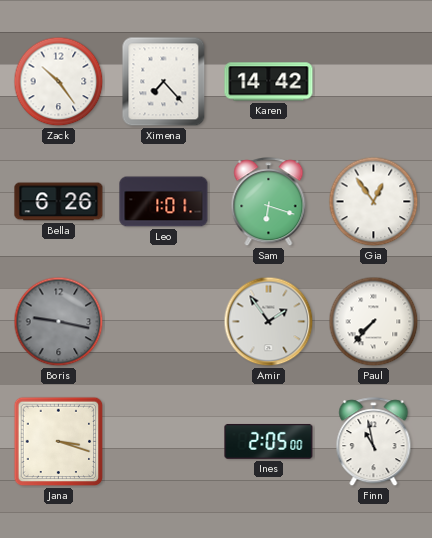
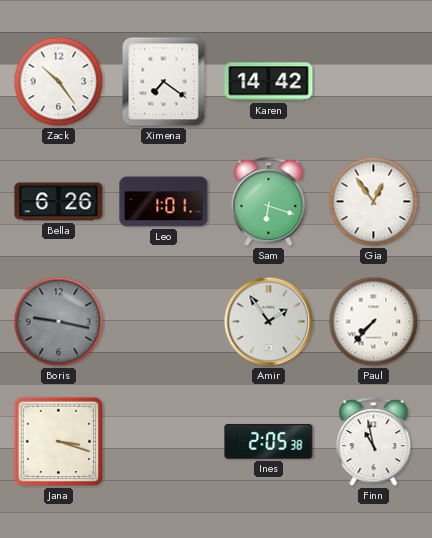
Ximena: 7:23 -> 7:21
Ines: 2:05:00 -> 2:05:38
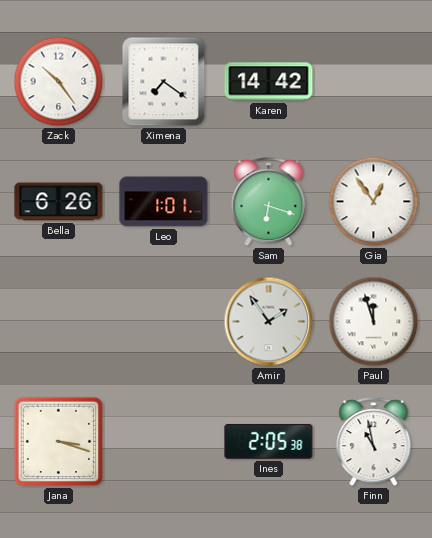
Boris: 9:17 -> none
Paul: 7:37 -> 11:57
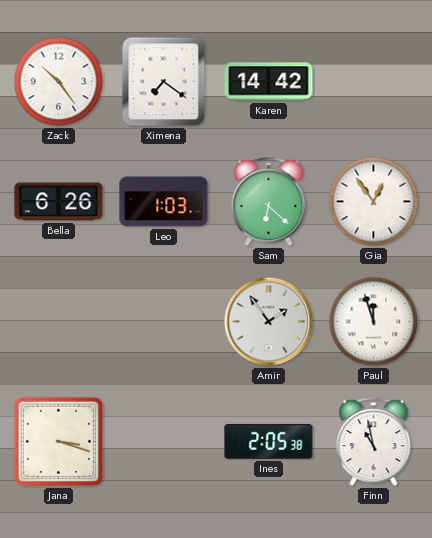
Leo: 1:01 -> 1:03
Sam: 6:18 -> 6:22
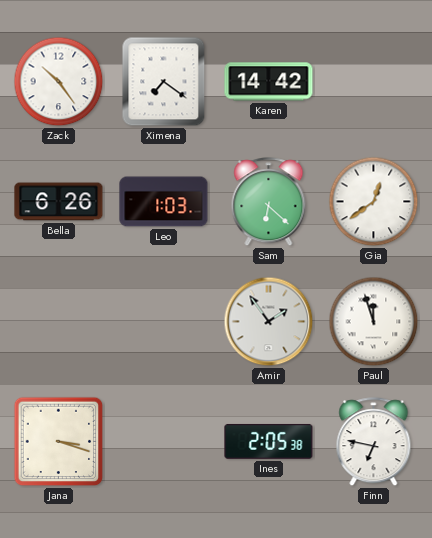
Gia: 12:54 -> 12:39
Finn: 10:58 -> 6:47
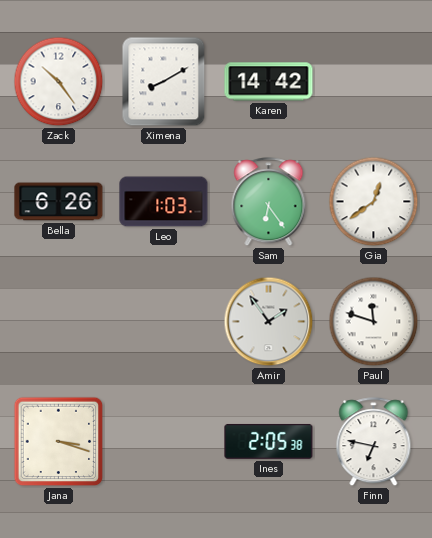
Ximena: 7:21 -> 8:10
Sam: 6:22 -> 6:24
Paul: 11:57 -> 11:48
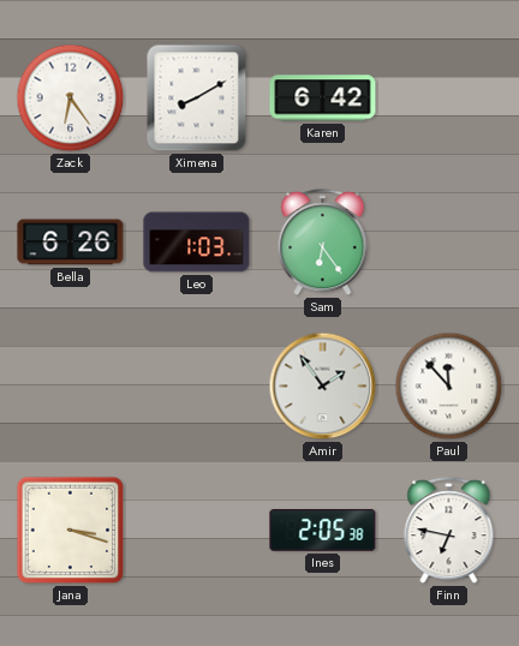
Zack: 10:24 -> 6:24
Karen: 14:42 -> 6:42
Gia: 12:39 -> none
Paul: 11:48 -> 11:53
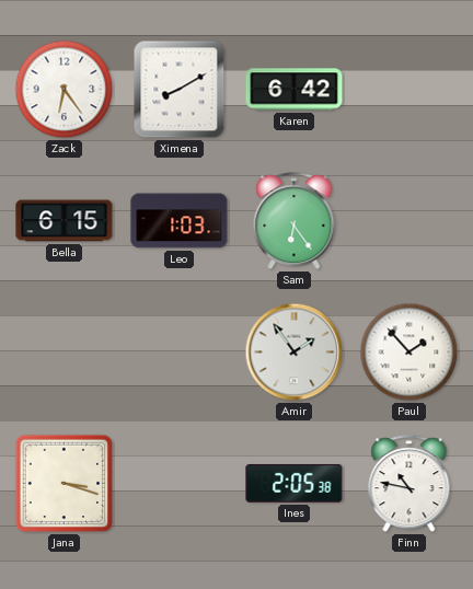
Bella: 6:26 -> 6:15
Paul: 11:53 -> 1:53
Finn: 6:47 -> 10:47
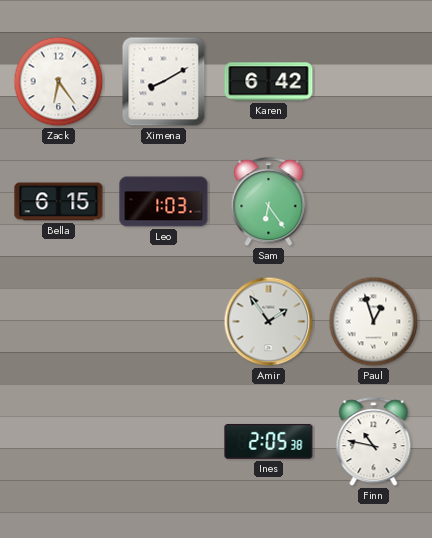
Paul: 1:53 -> 12:57
Jana: 3:18 -> none
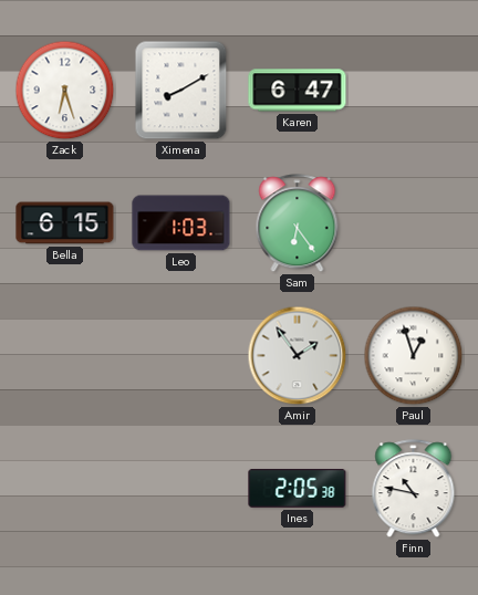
Zack: 6:24 -> 6:27
Karen: 6:42 -> 6:47
